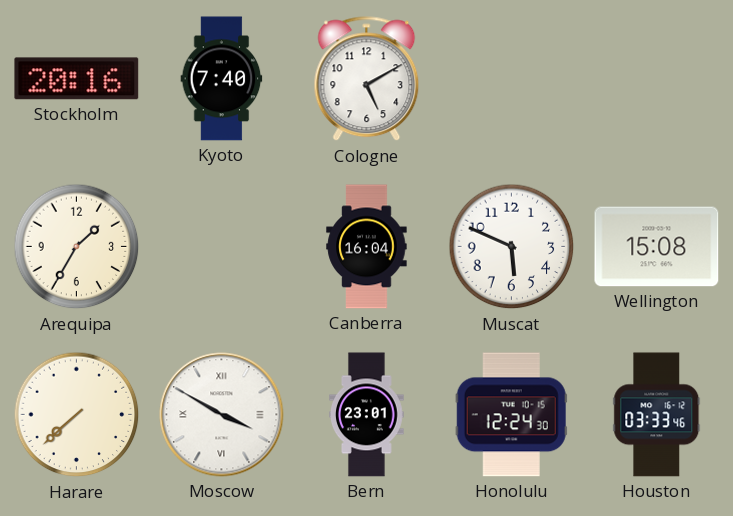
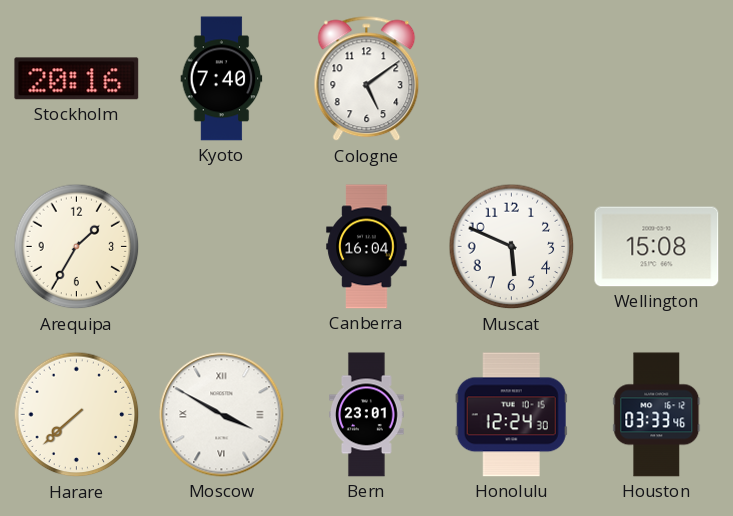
Cologne: 5:10 -> 5:09
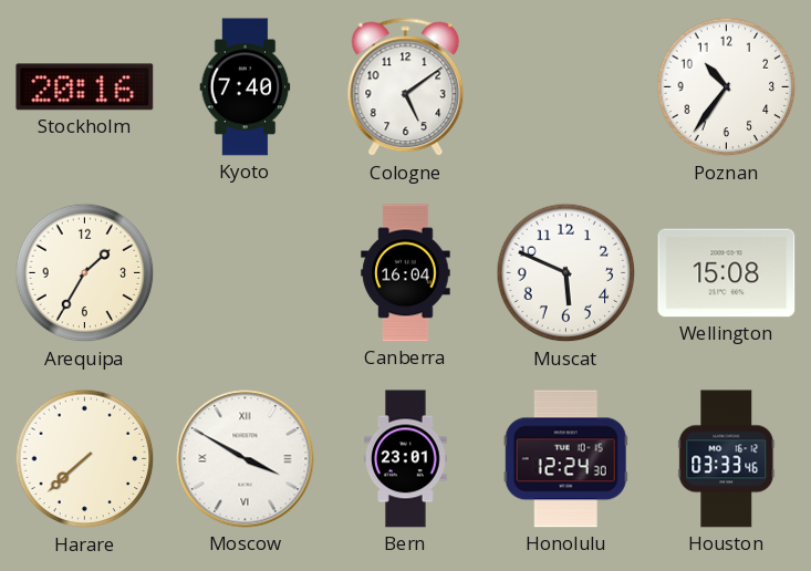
Poznan: none -> 10:36
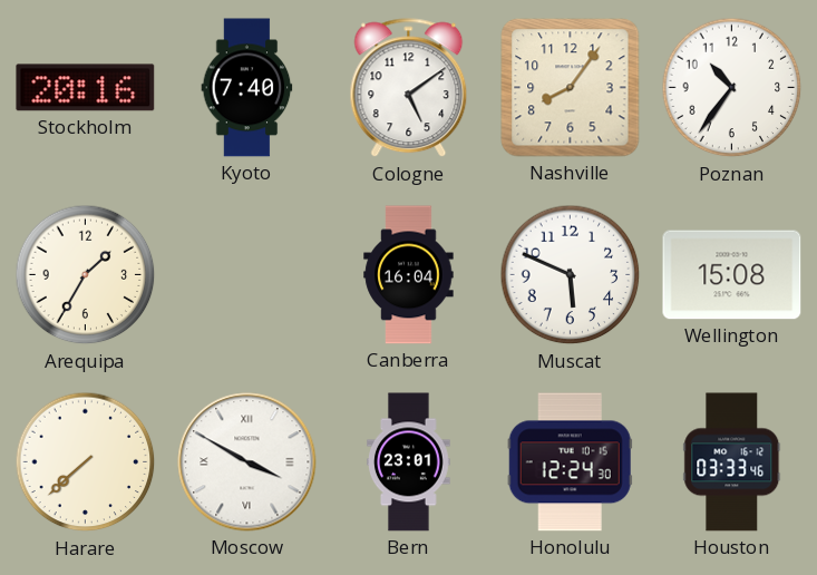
Nashville: none -> 8:06
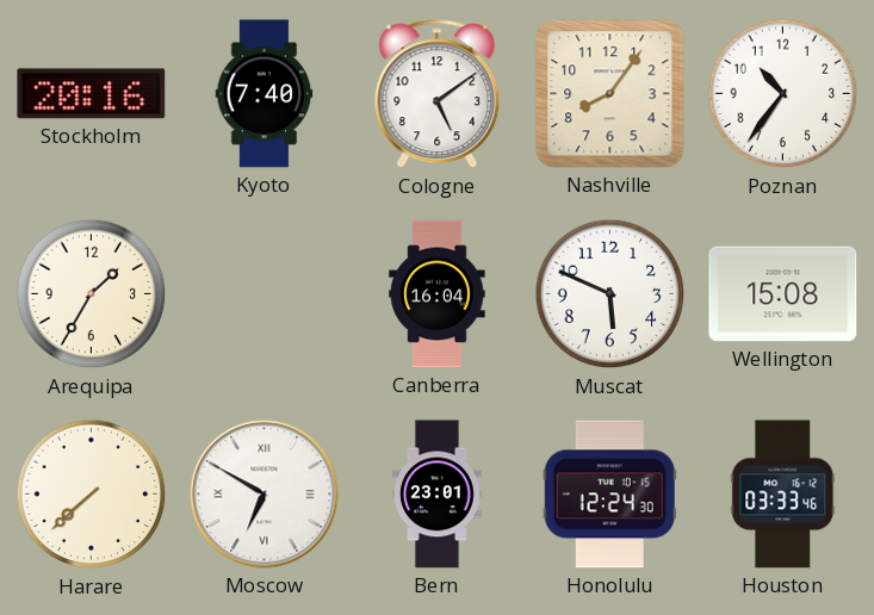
Moscow: 3:50 -> 6:50
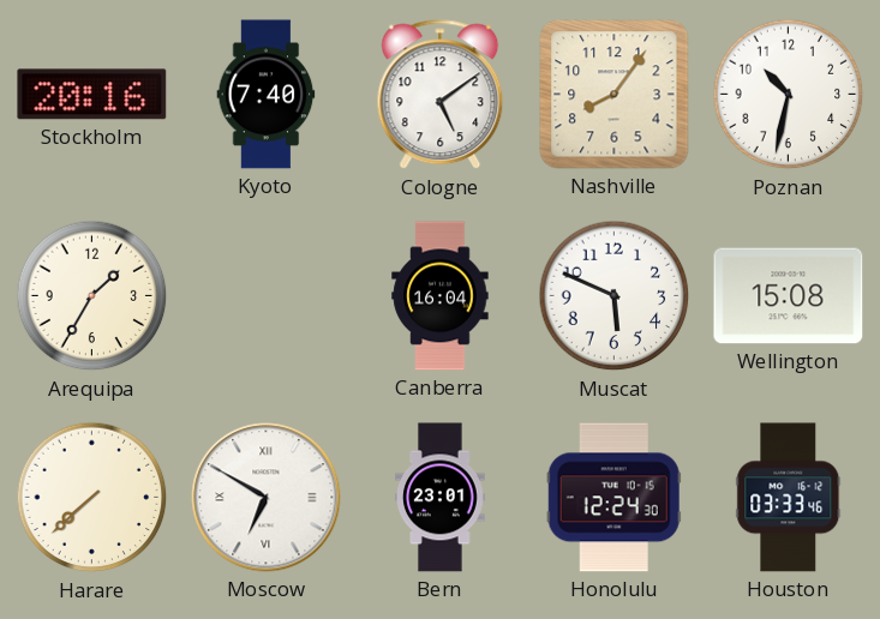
Poznan: 10:36 -> 10:32
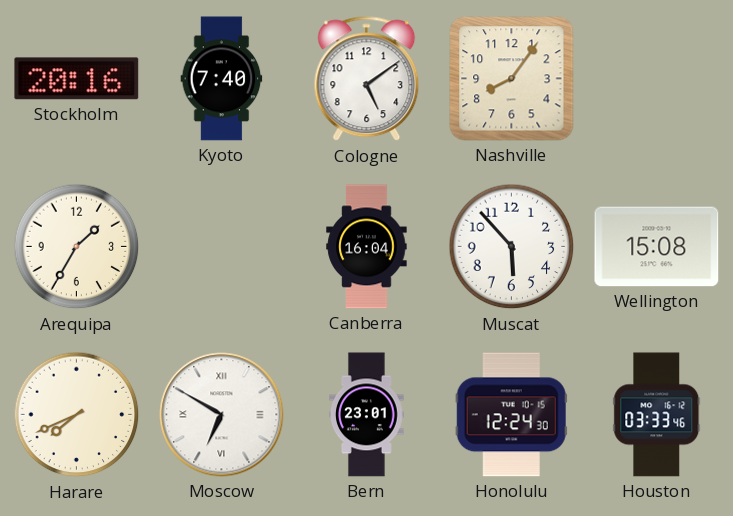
Poznan: 10:32 -> none
Muscat: 5:49 -> 5:53
Harare: 7:38 -> 7:41
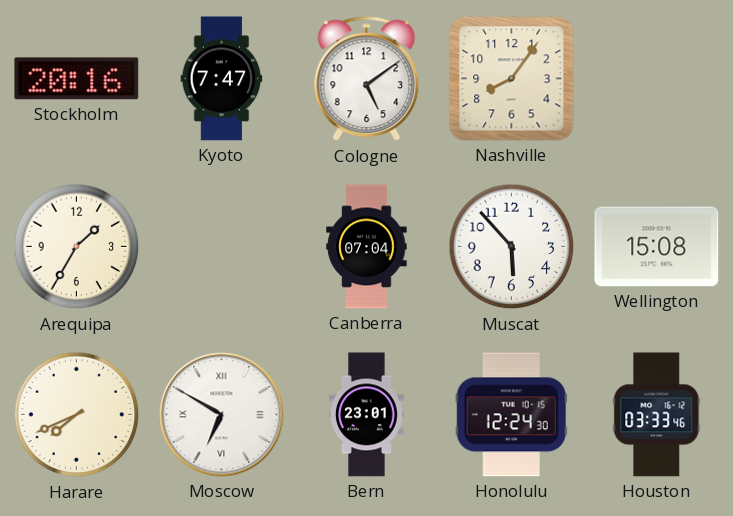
Kyoto: 7:40 -> 7:47
Canberra: 16:04 -> 07:04
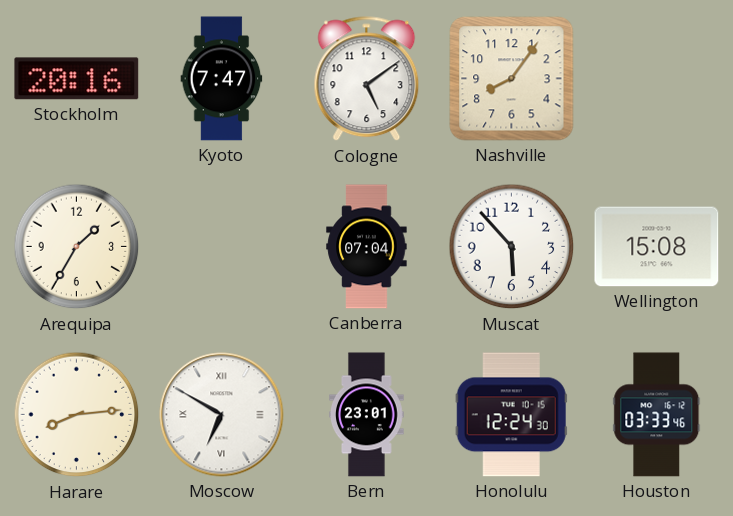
Harare: 7:41 -> 8:14
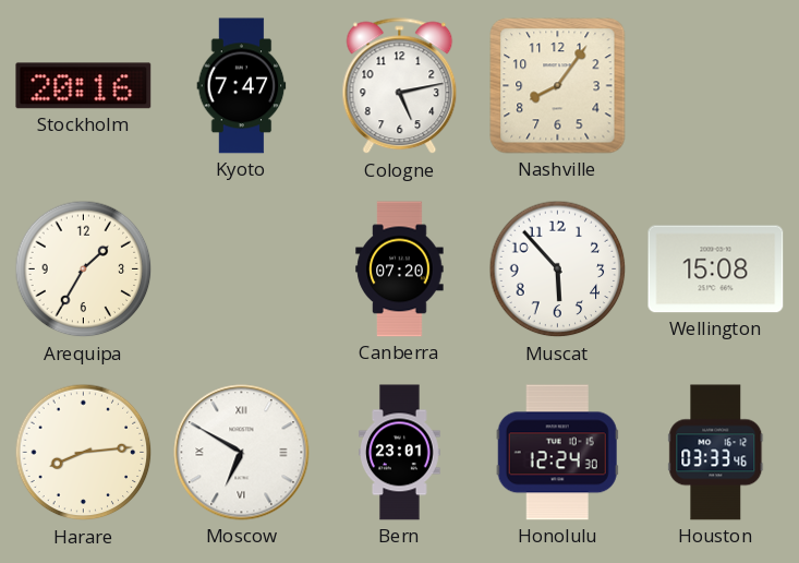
Cologne: 5:09 -> 5:13
Canberra: 07:04 -> 07:20
